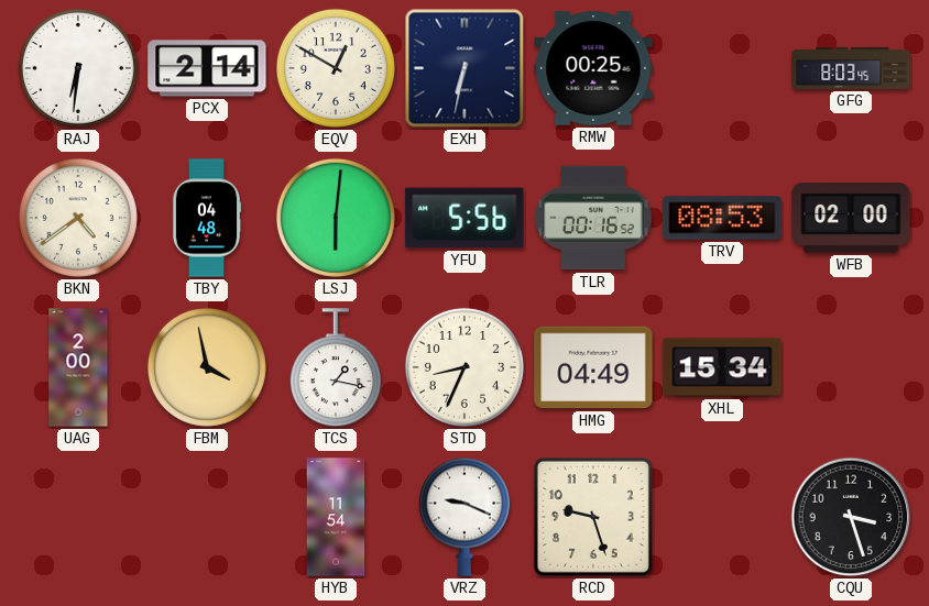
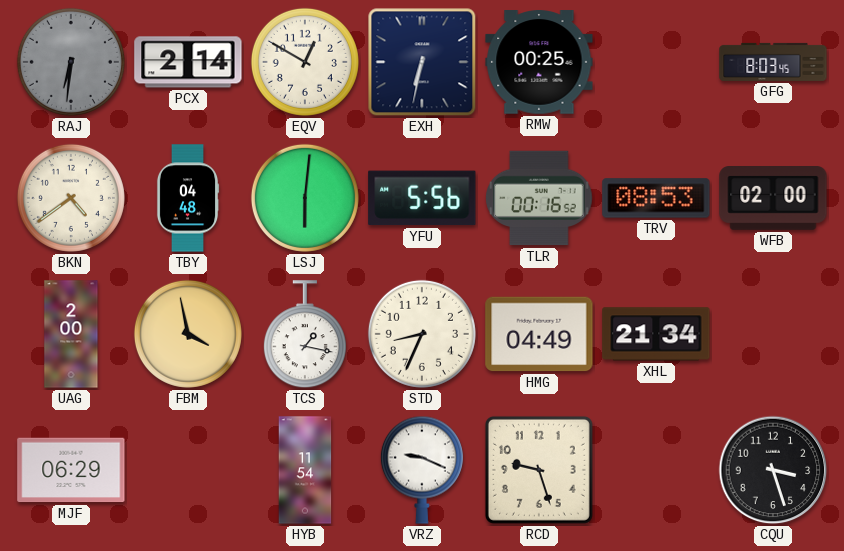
RAJ dial: white -> grey
XHL: 15:34 -> 21:34
MJF: none -> 06:29
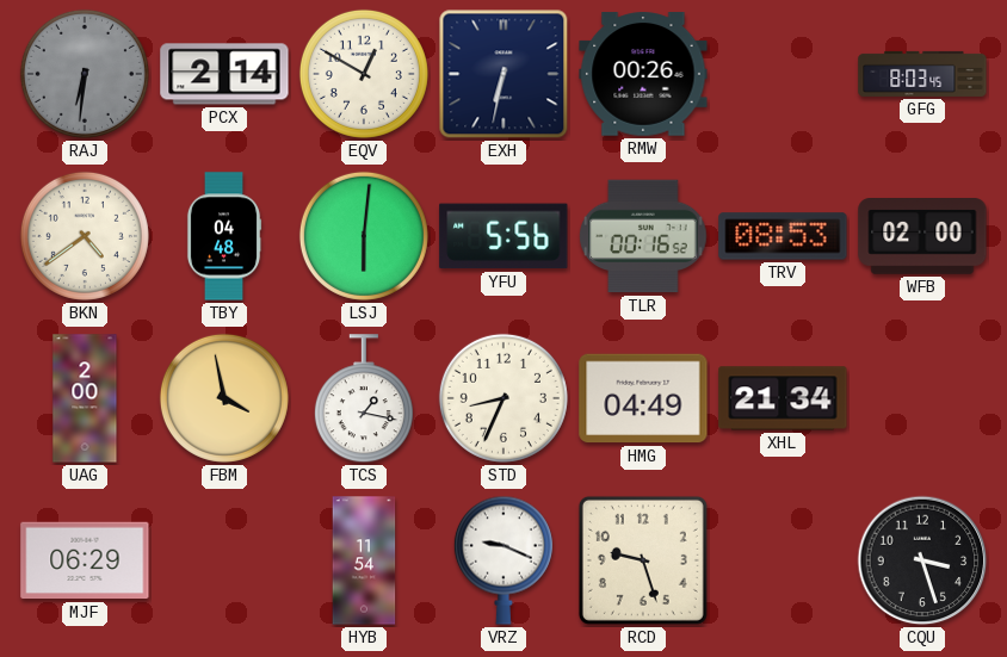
RMW: 00:25 -> 00:26
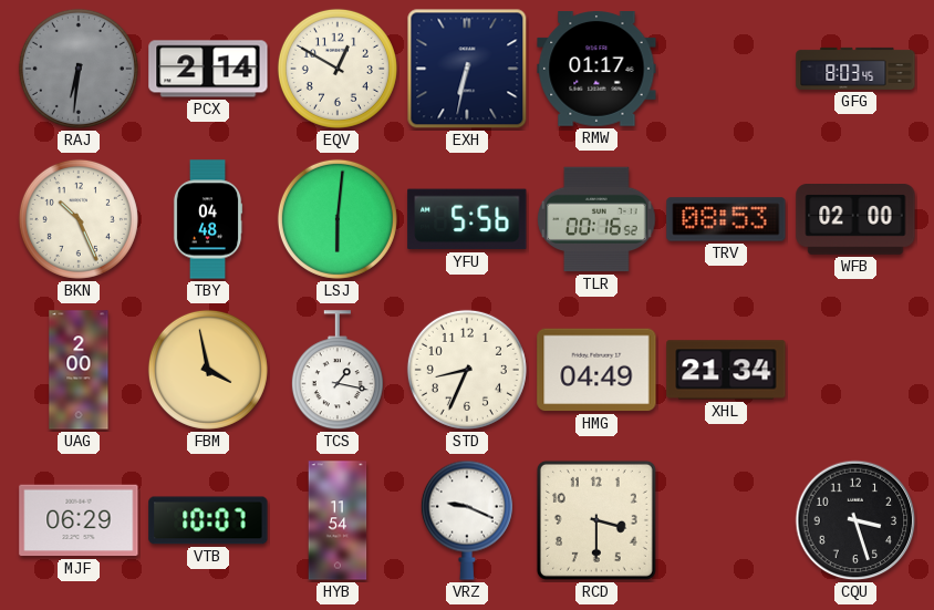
RMW: 00:26 -> 01:17
BKN: 4:39 -> 10:26
VTB: none -> 10:07
RCD: 9:27 -> 3:30
